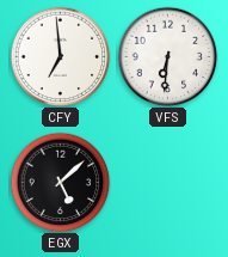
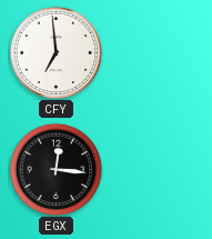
VFS: 6:31 -> none
EGX: 5:08 -> 12:16
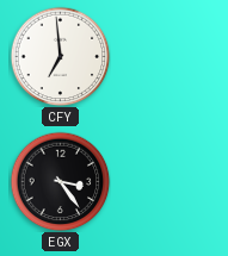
EGX: 12:16 -> 3:24
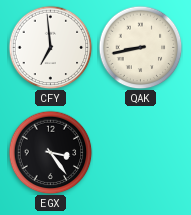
QAK: none -> 8:43
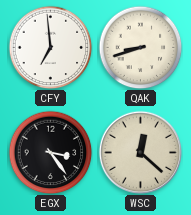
QAK: 8:43 -> 8:42
WSC: none -> 12:22
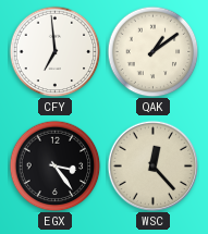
QAK: 8:42 -> 1:09
WSC: 12:22 -> 12:23
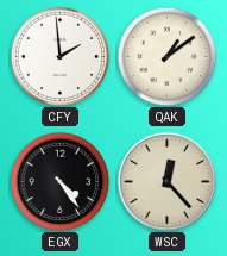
CFY: 6:59 -> 1:59
EGX: 3:24 -> 4:24
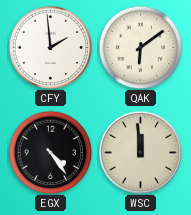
QAK: 1:09 -> 6:09
WSC: 12:23 -> 11:59
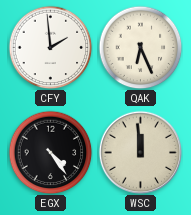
QAK: 6:09 -> 6:26
